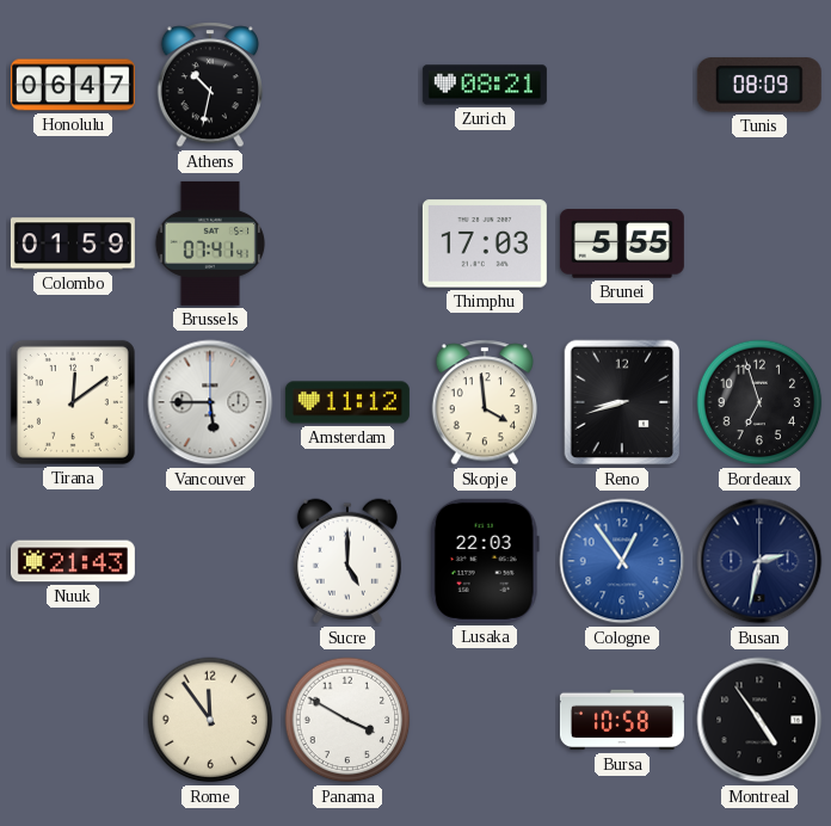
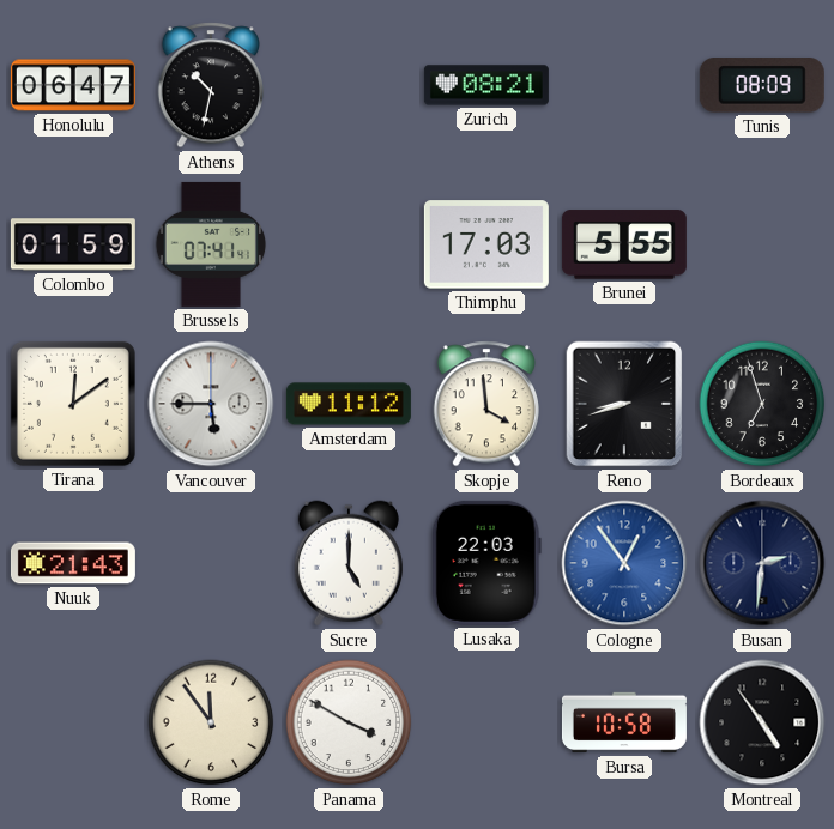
Busan: 2:32 -> 2:31
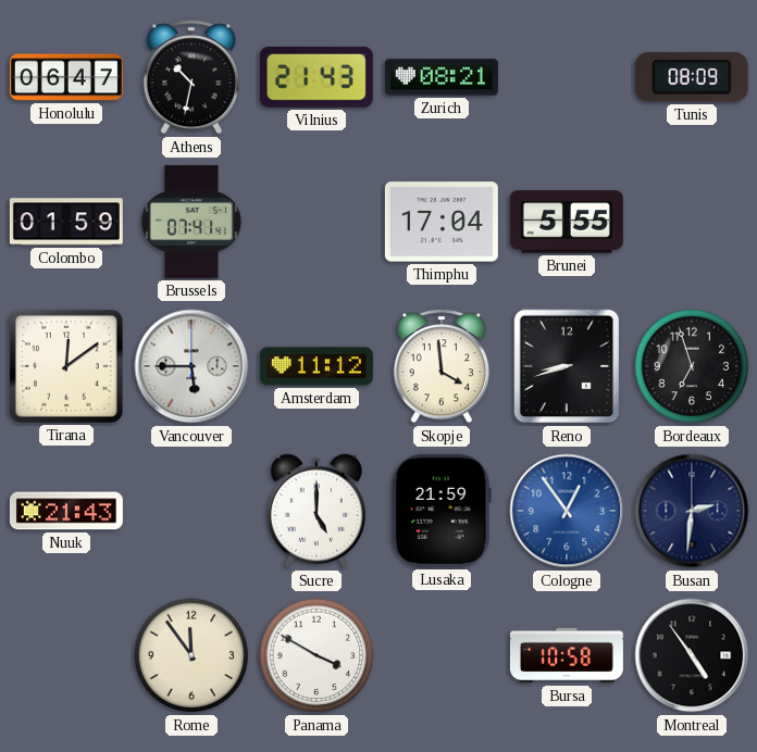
Vilnius: none -> 21:43
Thimphu: 17:03 -> 17:04
Lusaka: 22:03 -> 21:59
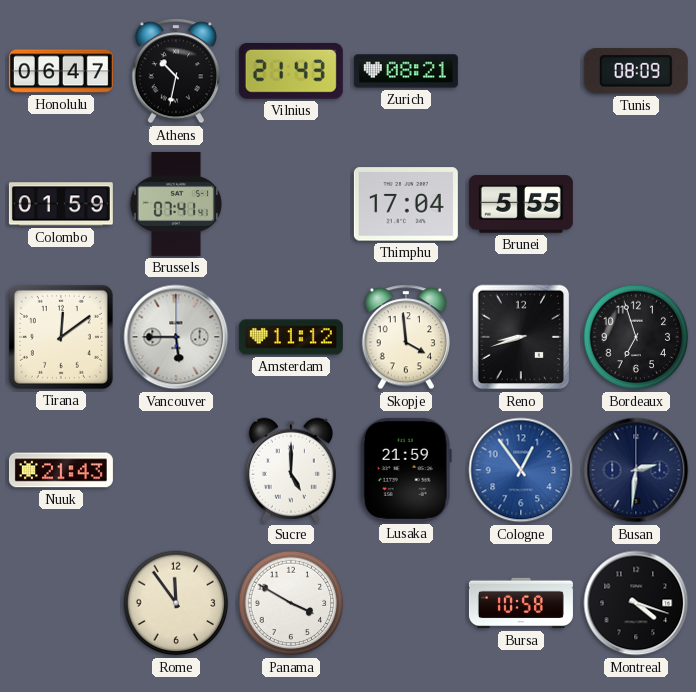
Montreal: 4:54 -> 4:18
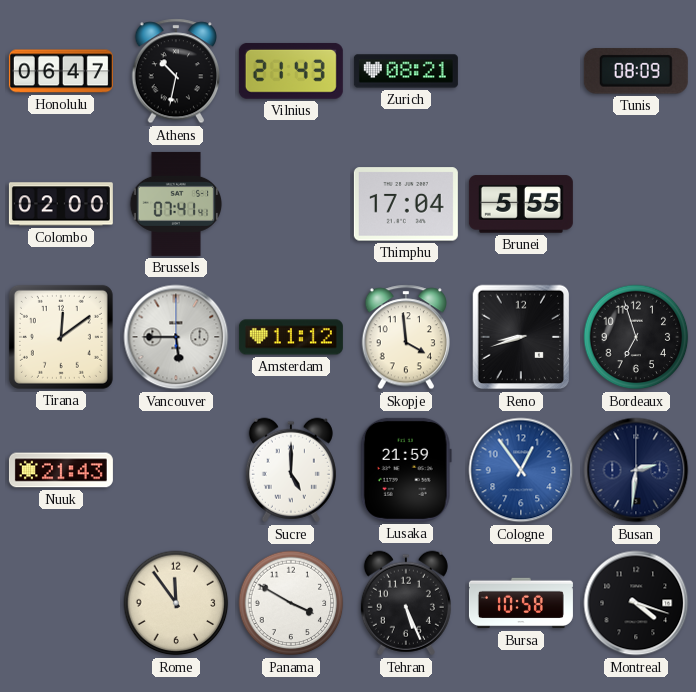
Colombo: 01:59 -> 02:00
Tehran: none -> 5:26
